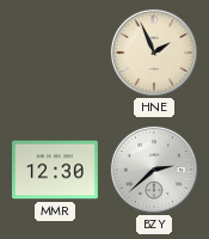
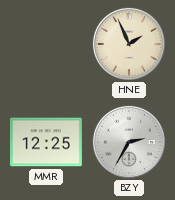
MMR: 12:30 -> 12:25
BZY: 2:38 -> 2:35
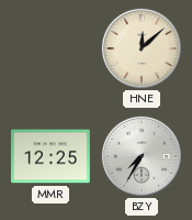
HNE: 1:56 -> 12:08
BZY: 2:35 -> 7:35
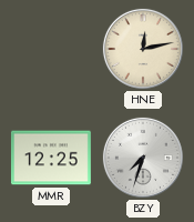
HNE: 12:08 -> 12:13
BZY: 7:35 -> 7:33
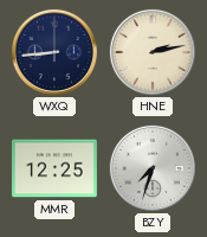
WXQ: none -> 8:44
HNE: 12:13 -> 2:13
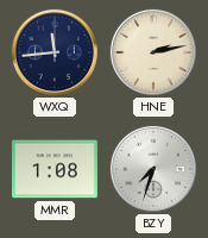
WXQ: 8:44 -> 11:44
MMR: 12:25 -> 1:08
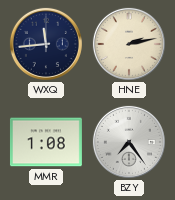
BZY: 7:33 -> 7:24
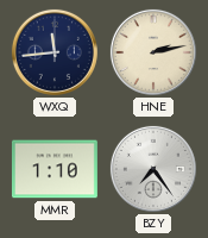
MMR: 1:08 -> 1:10
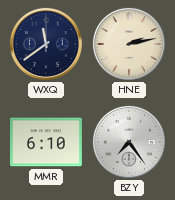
WXQ: 11:44 -> 11:39
MMR: 1:10 -> 6:10
